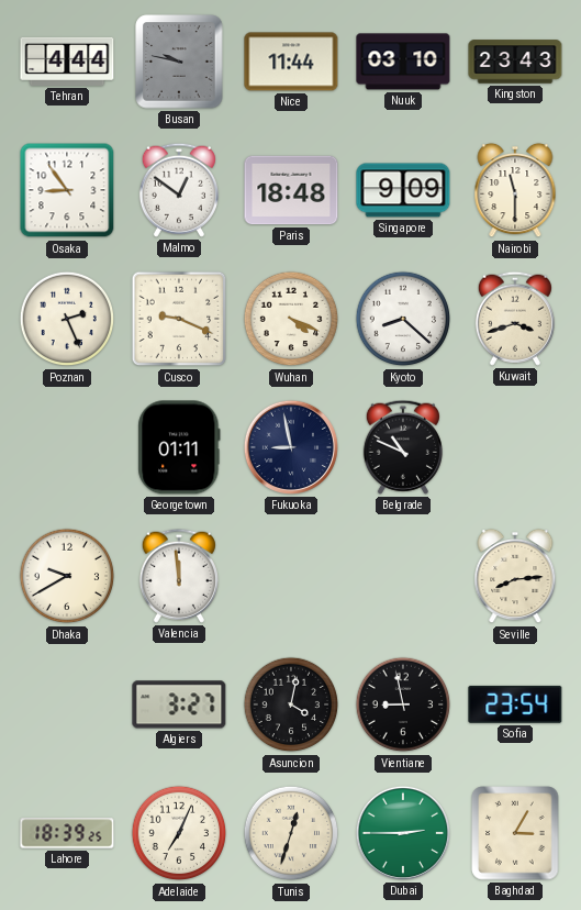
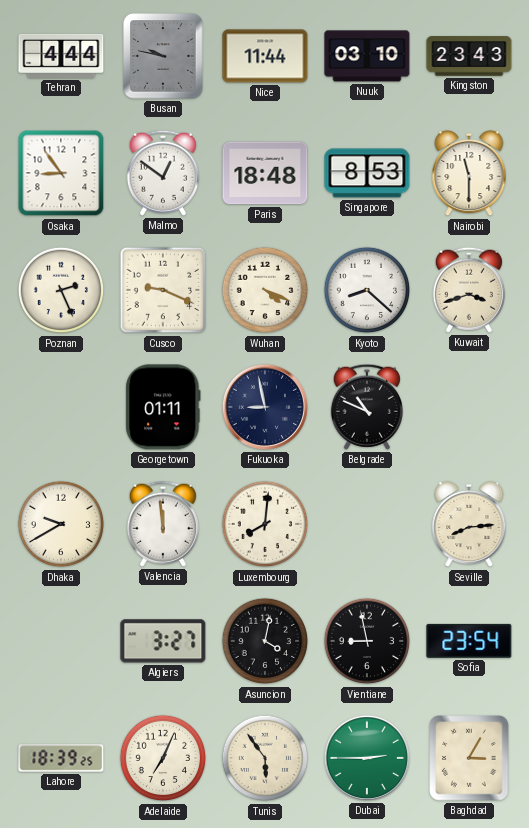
Singapore: 9:09 -> 8:53
Luxembourg: none -> 8:01
Tunis: 12:33 -> 5:54
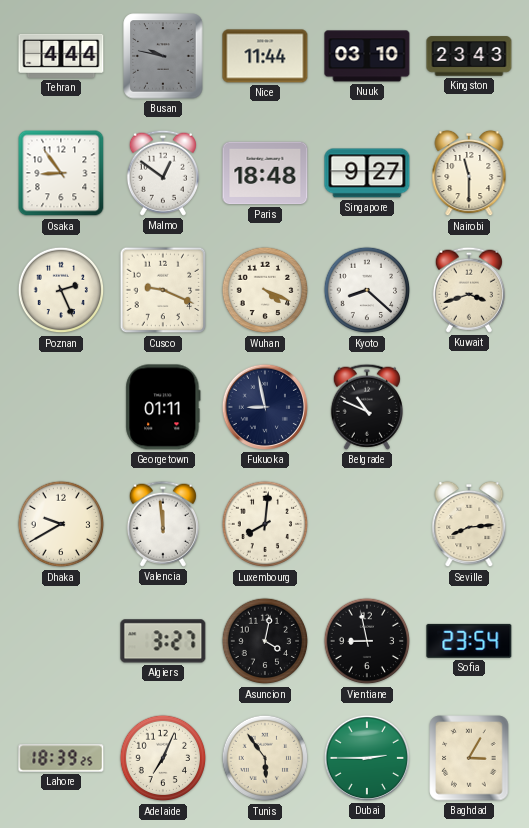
Singapore: 8:53 -> 9:27
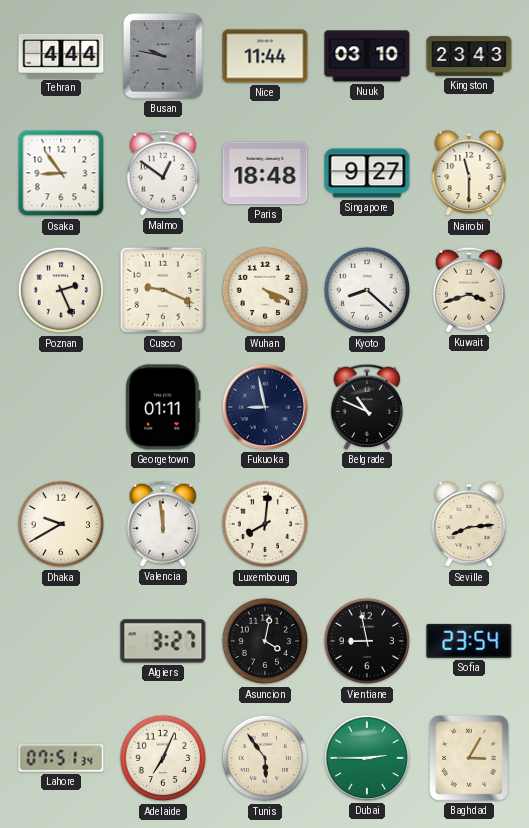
Lahore: 18:39 -> 07:51
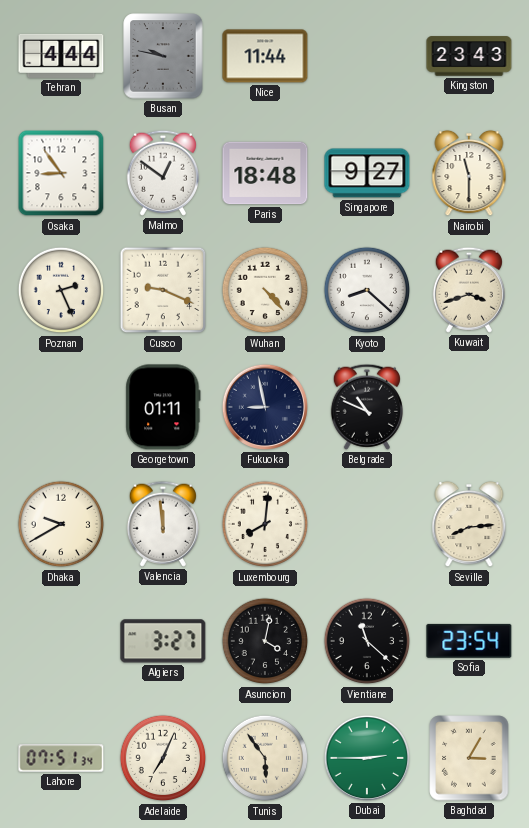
Nuuk: 03:10 -> none
Wuhan: 4:19 -> 4:23
Vientiane: 8:58 -> 11:22
